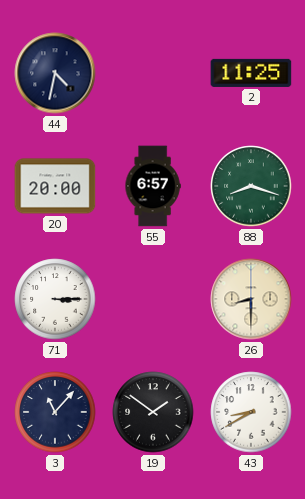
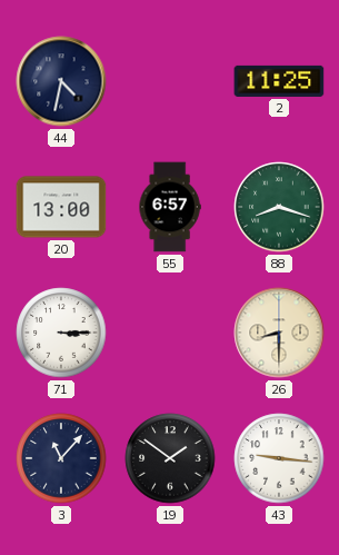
20: 20:00 -> 13:00
43: 8:40 -> 9:16
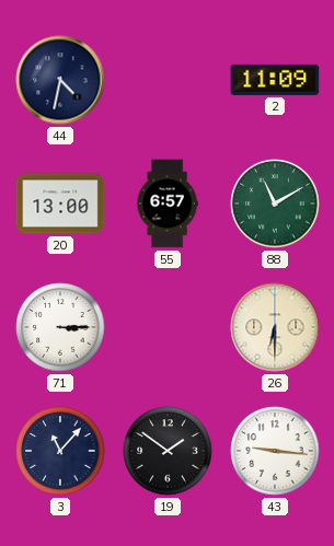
2: 11:25 -> 11:09
88: 8:18 -> 11:10
26: 8:30 -> 6:30
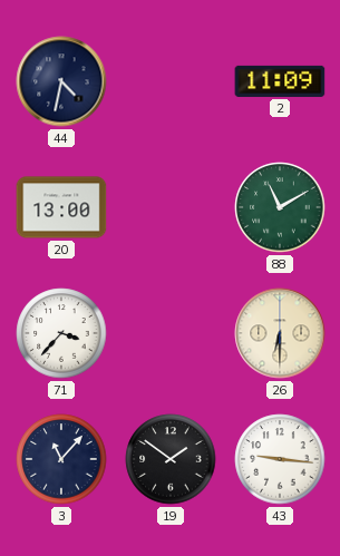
55: 6:57 -> none
71: 3:15 -> 3:37
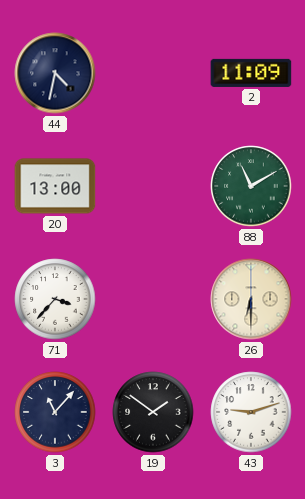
43: 9:16 -> 9:12
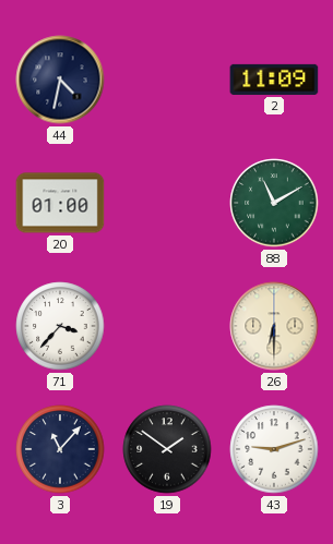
20: 13:00 -> 01:00
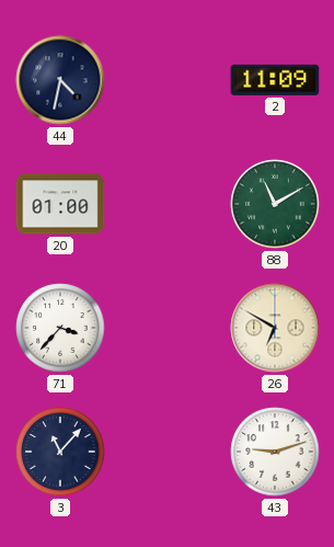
26: 6:30 -> 6:50
19: 1:51 -> none
